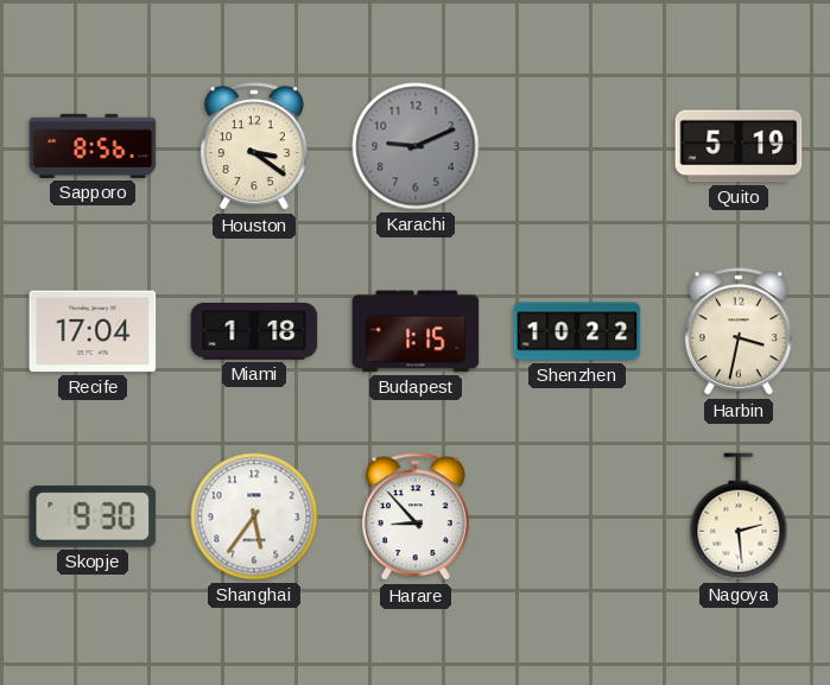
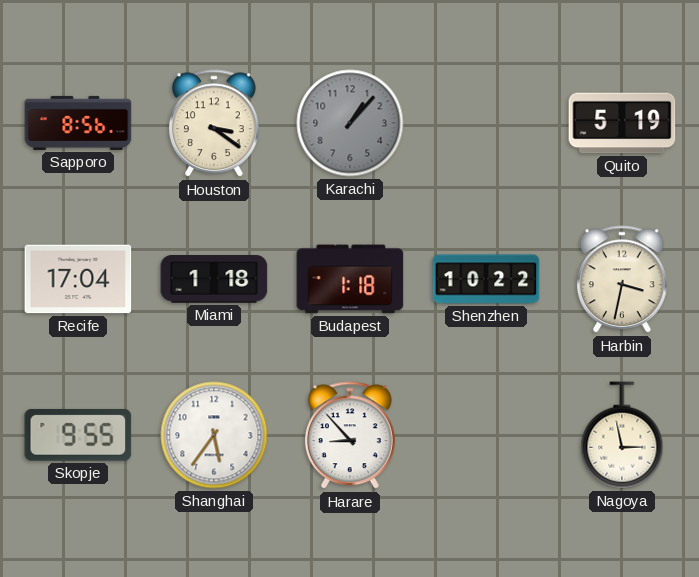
Karachi: 9:11 -> 1:07
Budapest: 1:15 -> 1:18
Skopje: 9:30 -> 9:55
Nagoya: 2:29 -> 2:58
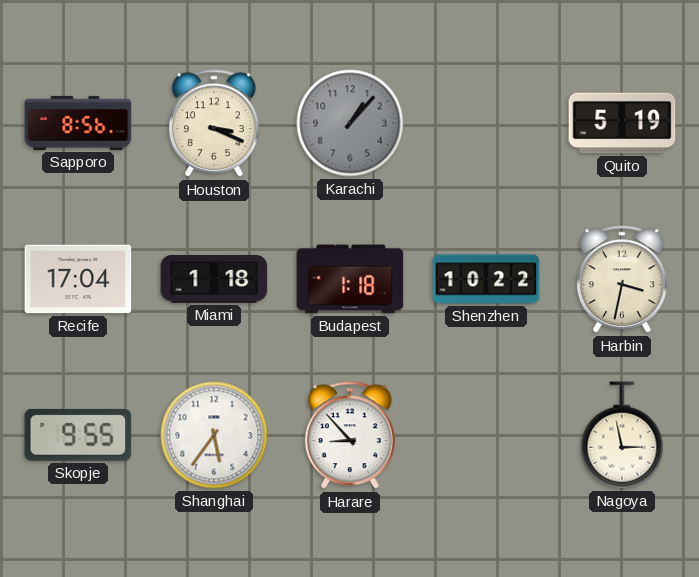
Houston: 3:21 -> 3:19
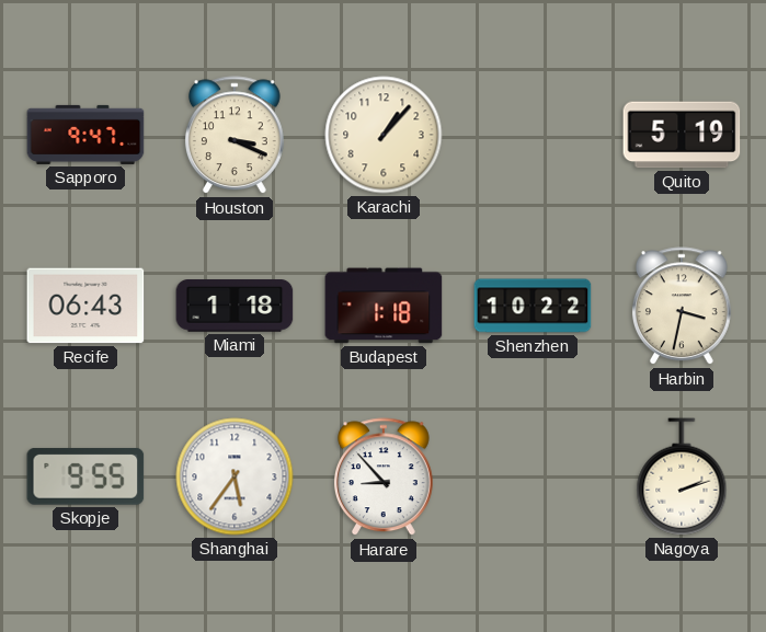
Sapporo: 8:56 -> 9:47
Karachi dial: grey -> cream
Recife: 17:04 -> 06:43
Nagoya: 2:58 -> 2:12
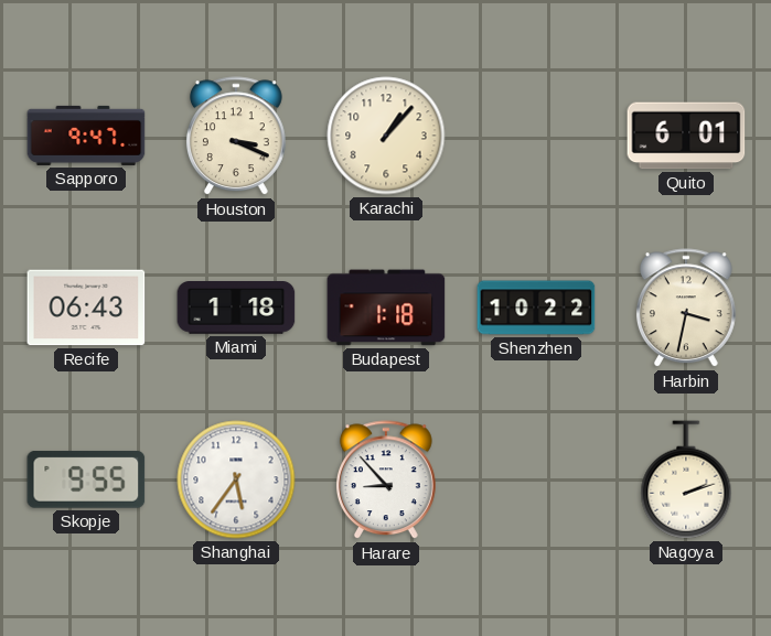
Quito: 5:19 -> 6:01
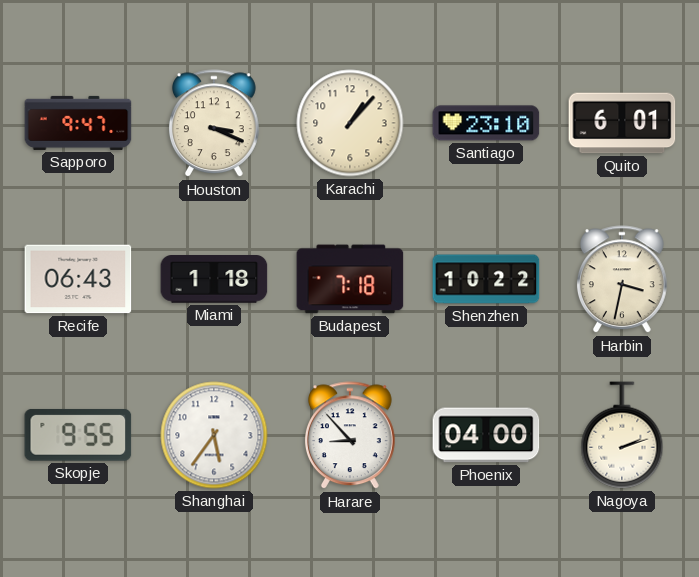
Santiago: none -> 23:10
Budapest: 1:18 -> 7:18
Phoenix: none -> 04:00
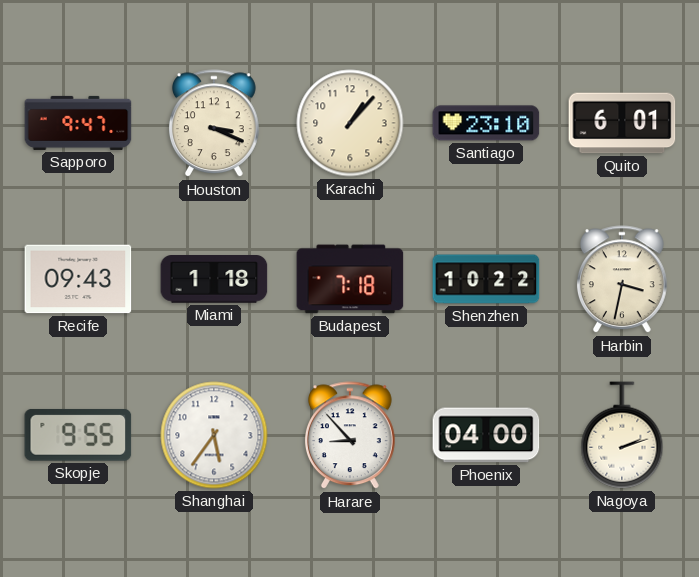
Recife: 06:43 -> 09:43
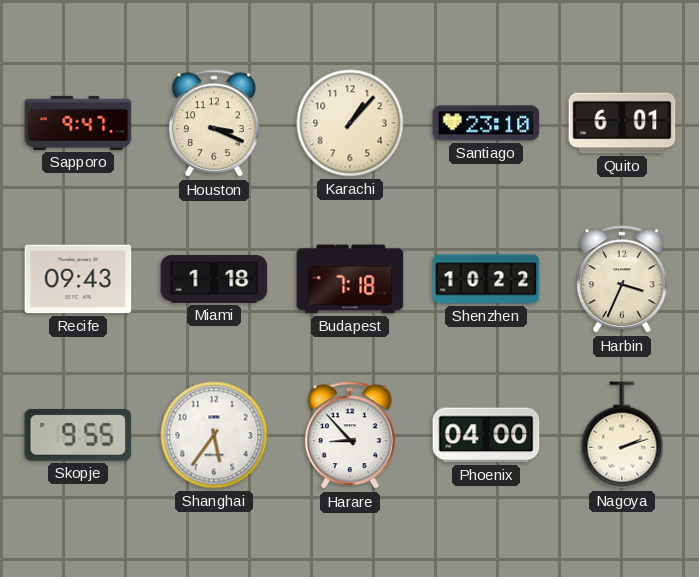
Harbin: 3:32 -> 3:34
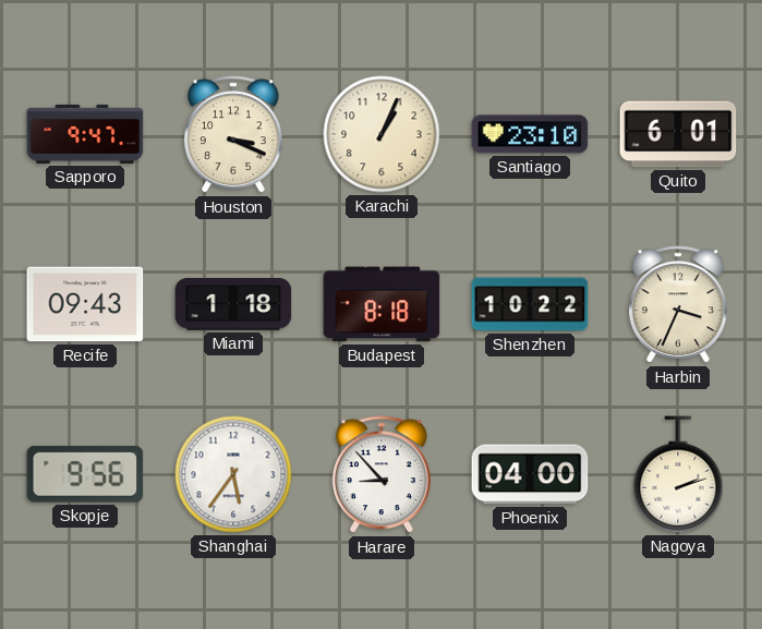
Karachi: 1:07 -> 1:04
Budapest: 7:18 -> 8:18
Skopje: 9:55 -> 9:56
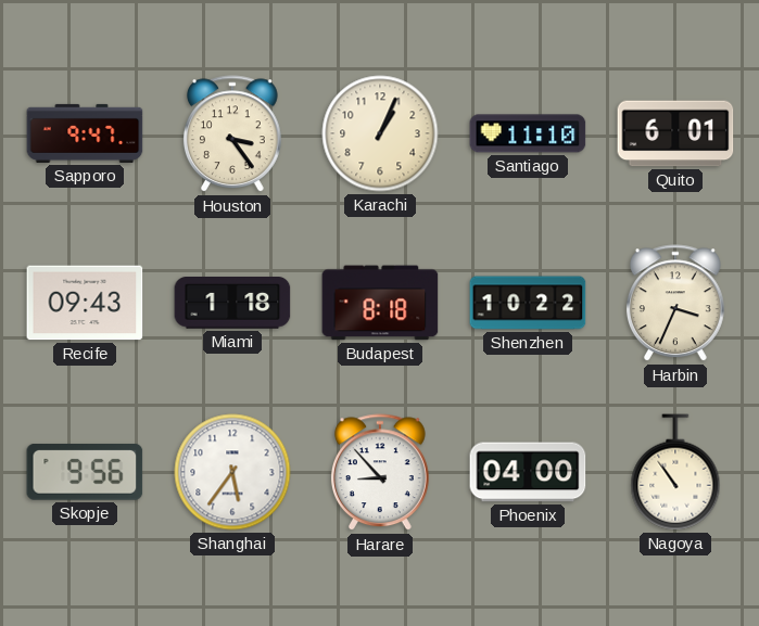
Houston: 3:19 -> 3:24
Santiago: 23:10 -> 11:10
Nagoya: 2:12 -> 10:54
